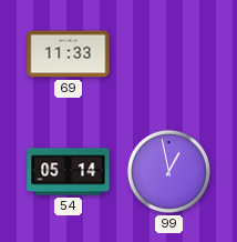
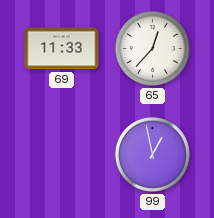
65: none -> 12:37
54: 05:14 -> none
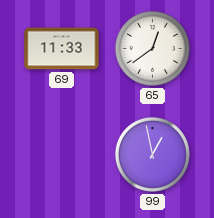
65: 12:37 -> 12:39
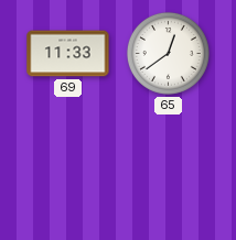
99: 12:58 -> none
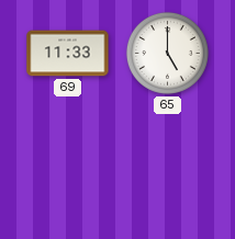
65: 12:39 -> 5:00
